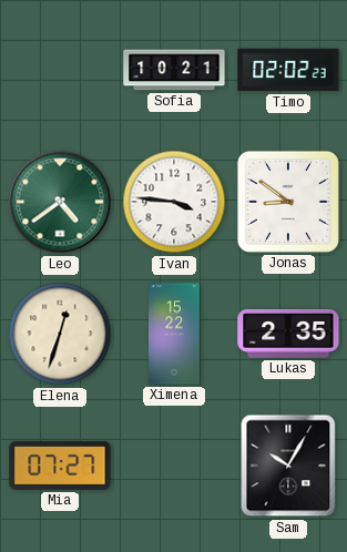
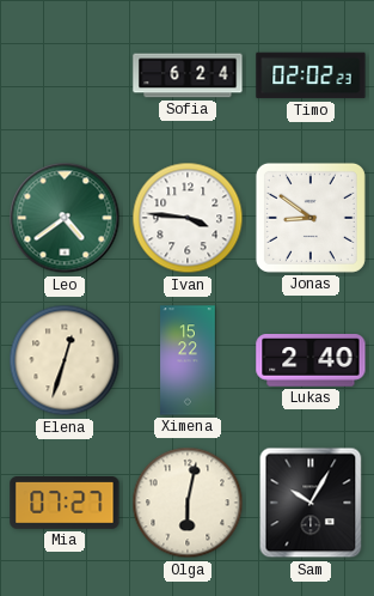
Sofia: 10:21 -> 6:24
Lukas: 2:35 -> 2:40
Olga: none -> 6:02
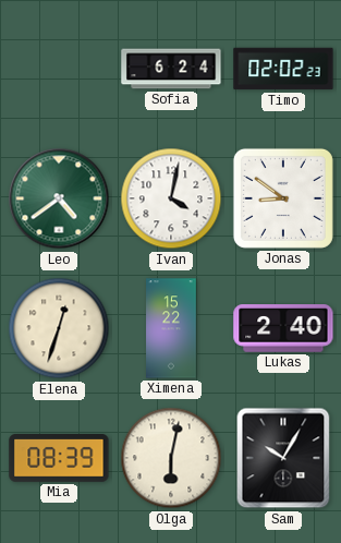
Ivan: 3:46 -> 4:02
Mia: 07:27 -> 08:39
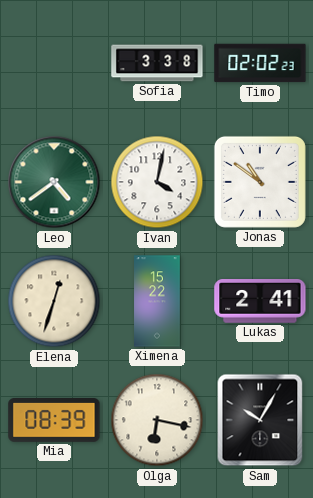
Sofia: 6:24 -> 3:38
Jonas: 8:51 -> 10:51
Lukas: 2:40 -> 2:41
Olga: 6:02 -> 6:17
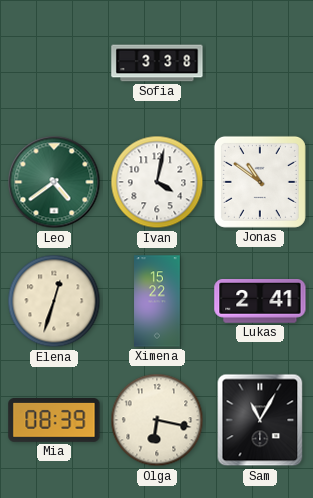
Timo: 02:02 -> none
Sam: 10:05 -> 11:05
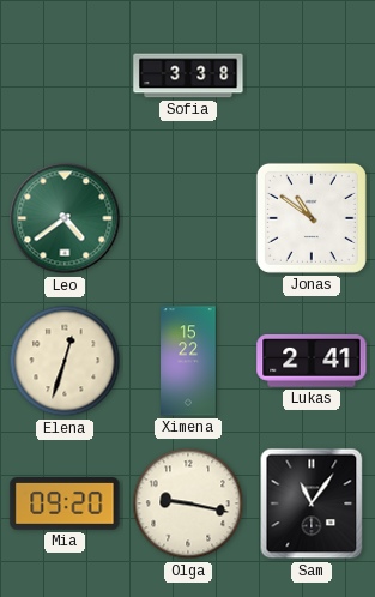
Ivan: 4:02 -> none
Mia: 08:39 -> 09:20
Olga: 6:17 -> 9:17
Sam: 11:05 -> 11:06
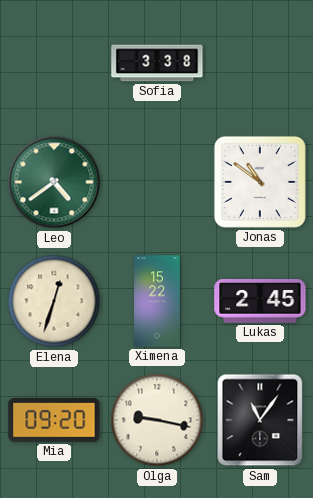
Lukas: 2:41 -> 2:45
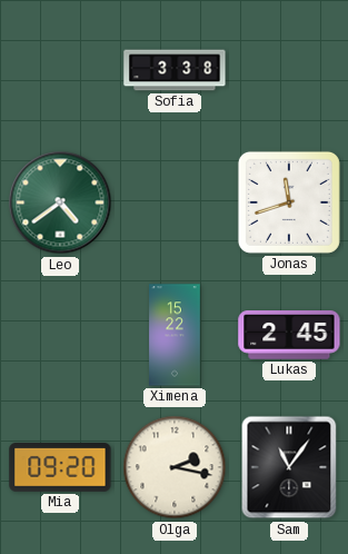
Jonas: 10:51 -> 11:42
Elena: 12:33 -> none
Olga: 9:17 -> 2:17
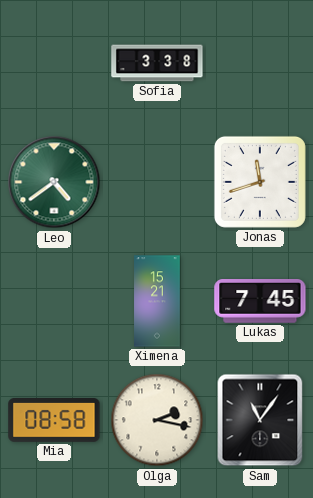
Ximena: 15:22 -> 15:21
Lukas: 2:45 -> 7:45
Mia: 09:20 -> 08:58
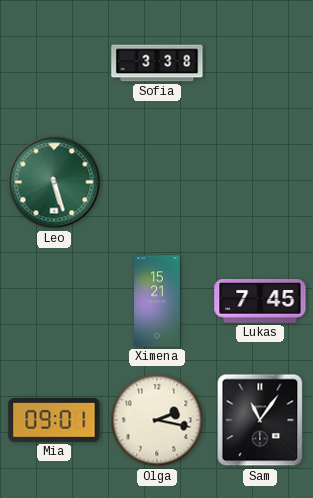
Leo: 4:39 -> 5:27
Jonas: 11:42 -> none
Mia: 08:58 -> 09:01
